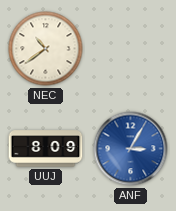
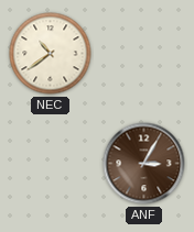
UUJ: 8:09 -> none
ANF dial: blue -> brown
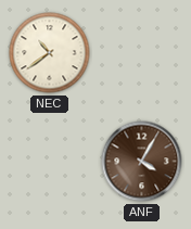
ANF: 3:05 -> 4:05
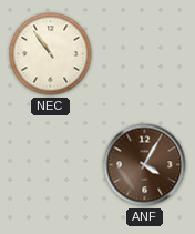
NEC: 10:39 -> 10:54
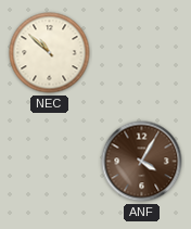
NEC: 10:54 -> 10:52
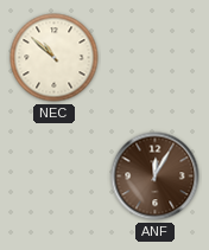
ANF: 4:05 -> 12:05
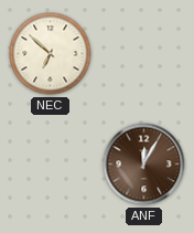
NEC: 10:52 -> 6:52
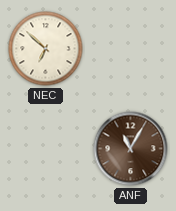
ANF: 12:05 -> 11:05
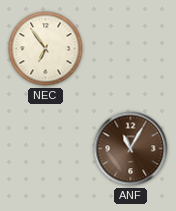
NEC: 6:52 -> 6:54
